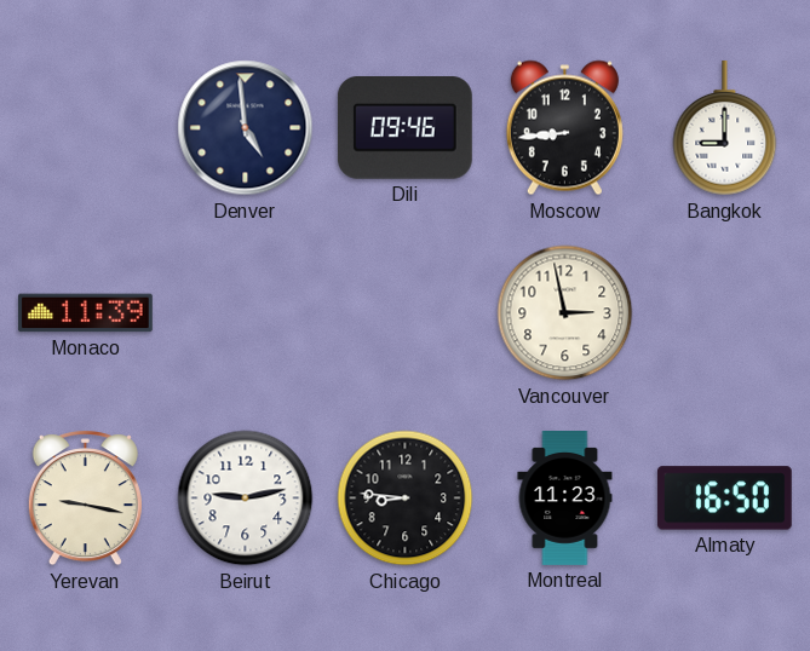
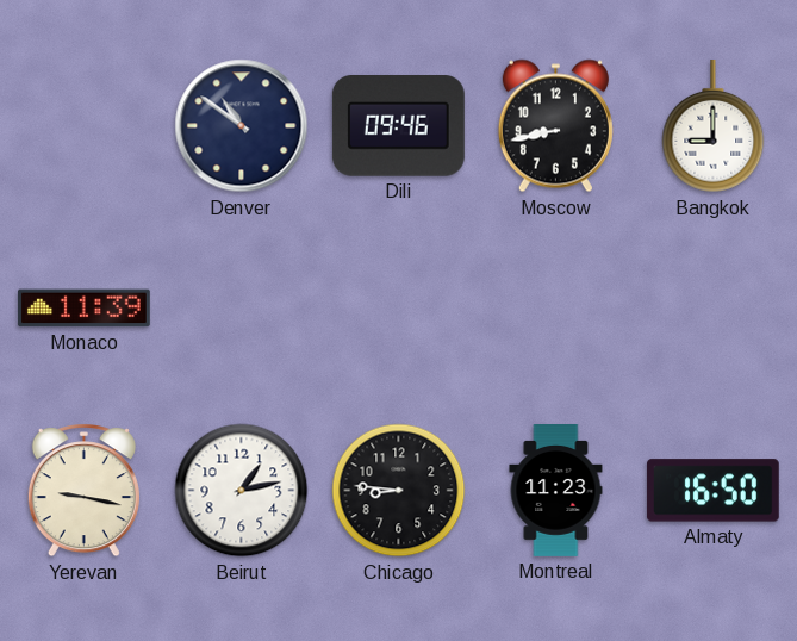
Denver: 4:59 -> 10:51
Moscow: 8:44 -> 8:43
Vancouver: 2:58 -> none
Beirut: 9:13 -> 1:13
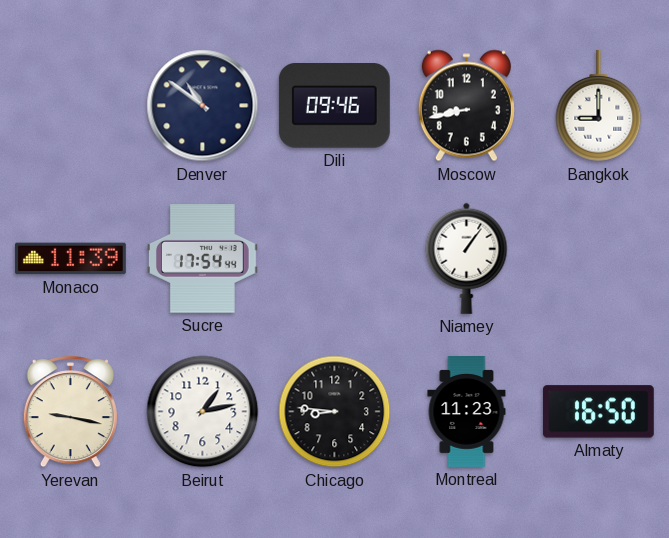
Sucre: none -> 17:54
Niamey: none -> 1:06
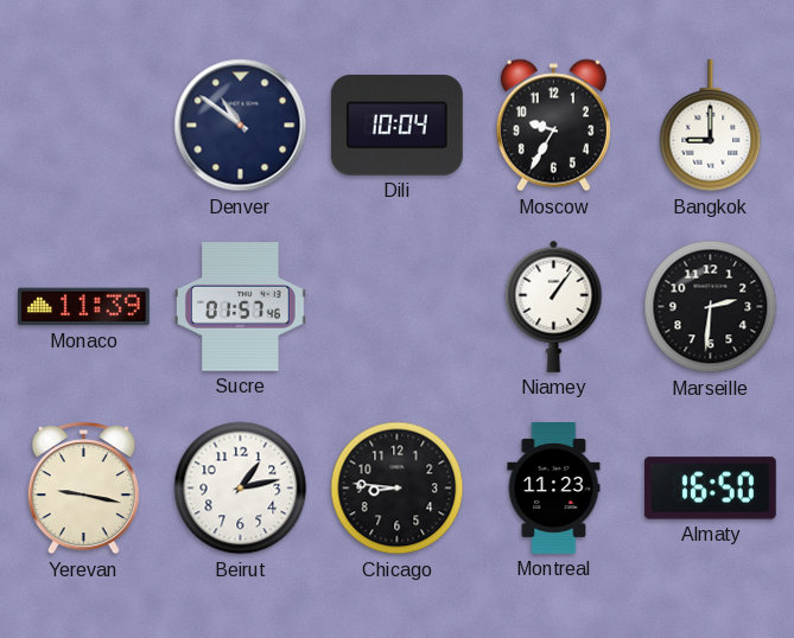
Dili: 09:46 -> 10:04
Moscow: 8:43 -> 9:35
Sucre: 17:54 -> 01:57
Marseille: none -> 2:31
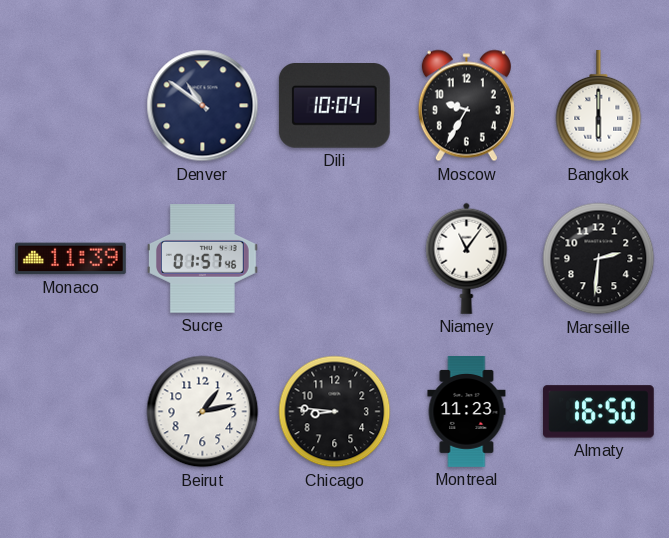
Bangkok: 9:00 -> 6:00
Niamey: 1:06 -> 11:06
Yerevan: 9:17 -> none
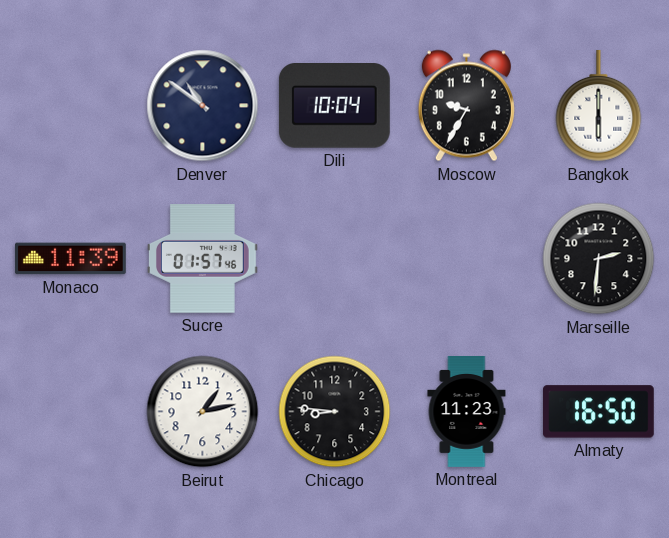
Niamey: 11:06 -> none
